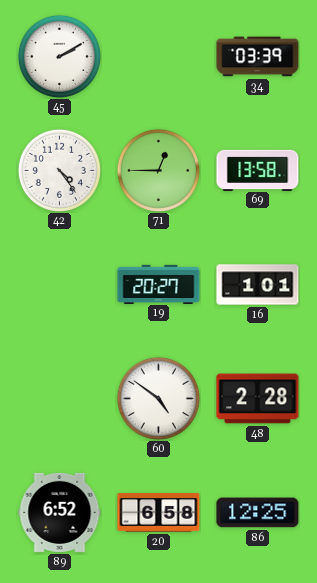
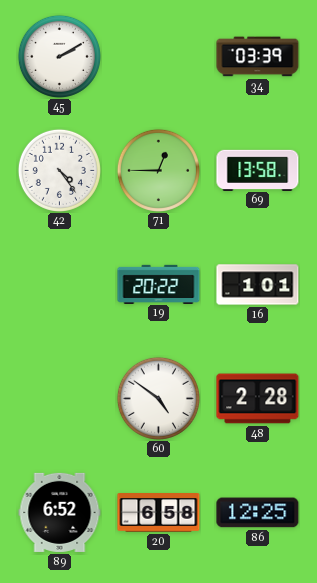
19: 20:27 -> 20:22
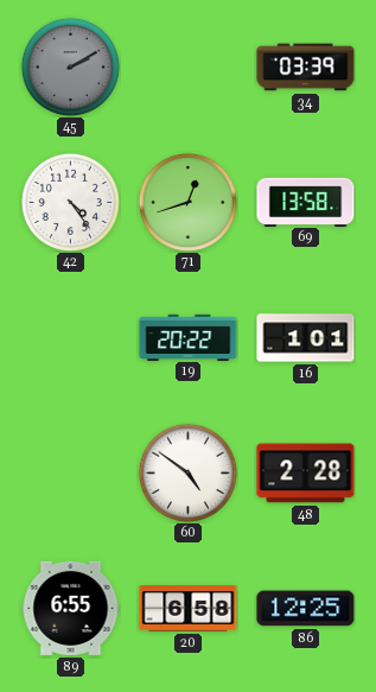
45 dial: white -> grey
71: 12:45 -> 12:42
89: 6:52 -> 6:55
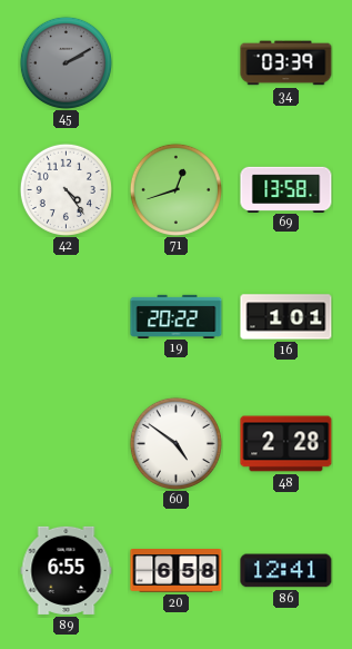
86: 12:25 -> 12:41
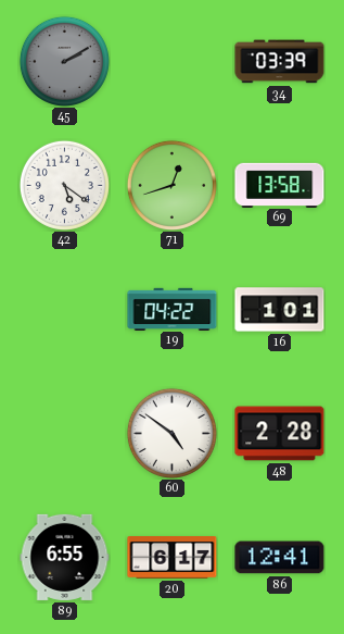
42: 4:24 -> 5:21
19: 20:22 -> 04:22
20: 6:58 -> 6:17
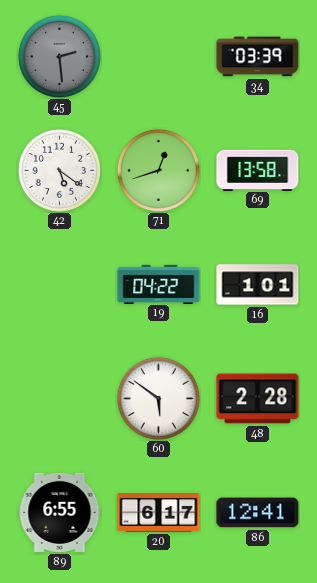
45: 2:10 -> 2:29
60: 4:51 -> 5:51
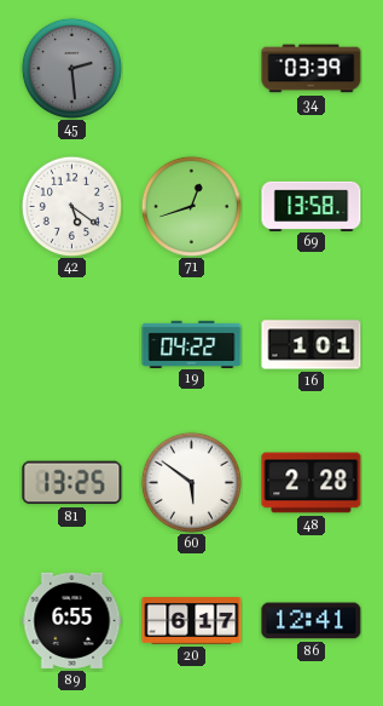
81: none -> 13:25
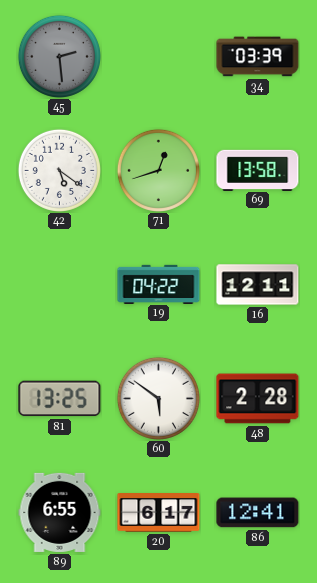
16: 1:01 -> 12:11
